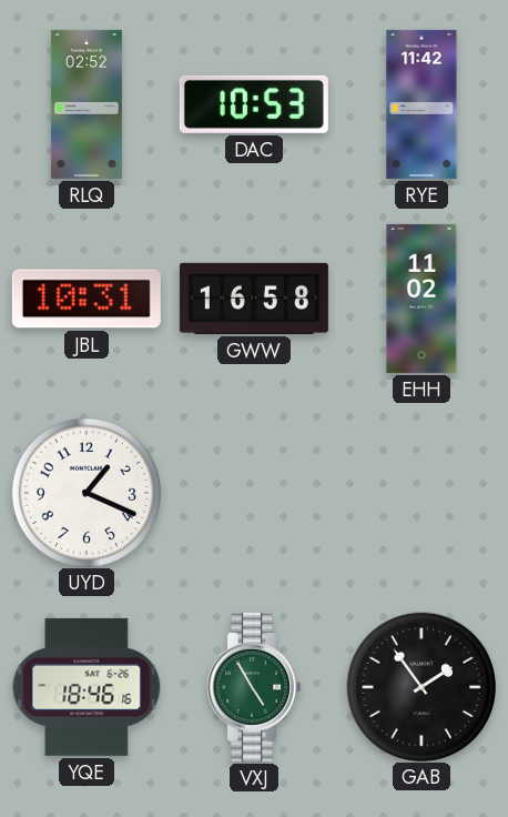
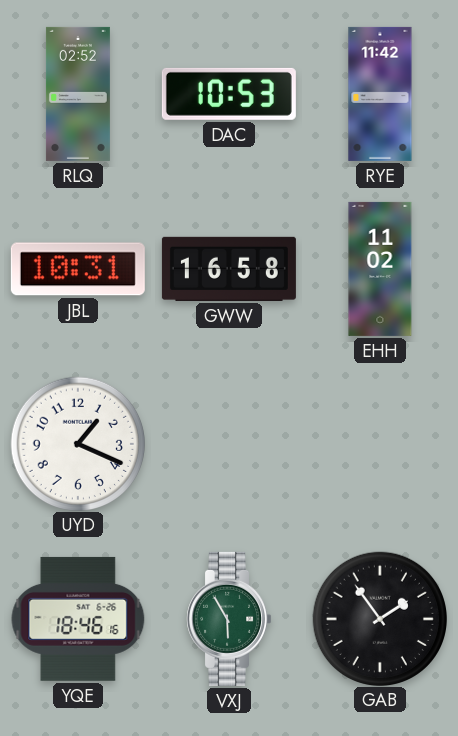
VXJ: 4:55 -> 5:55
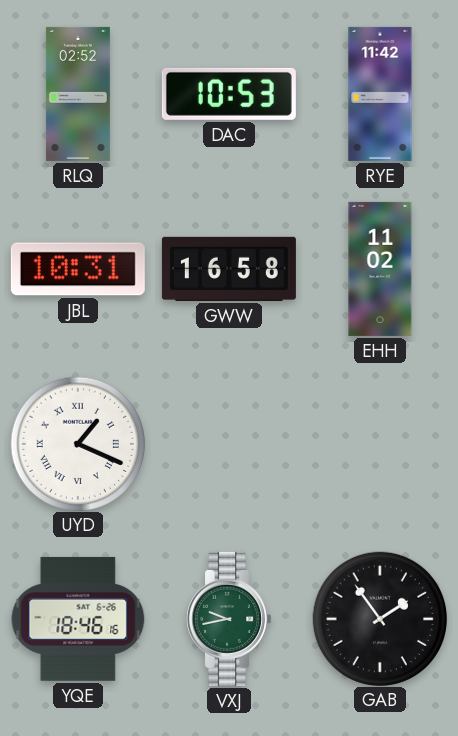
UYD numerals: Arabic -> Roman
VXJ: 5:55 -> 9:43
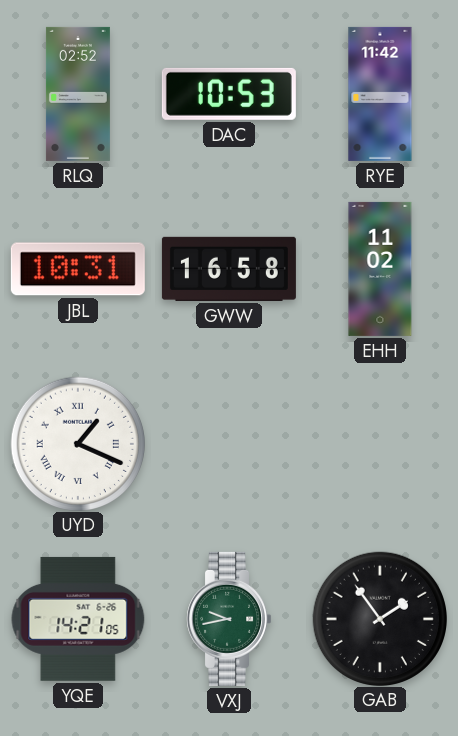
YQE: 18:46 -> 14:21
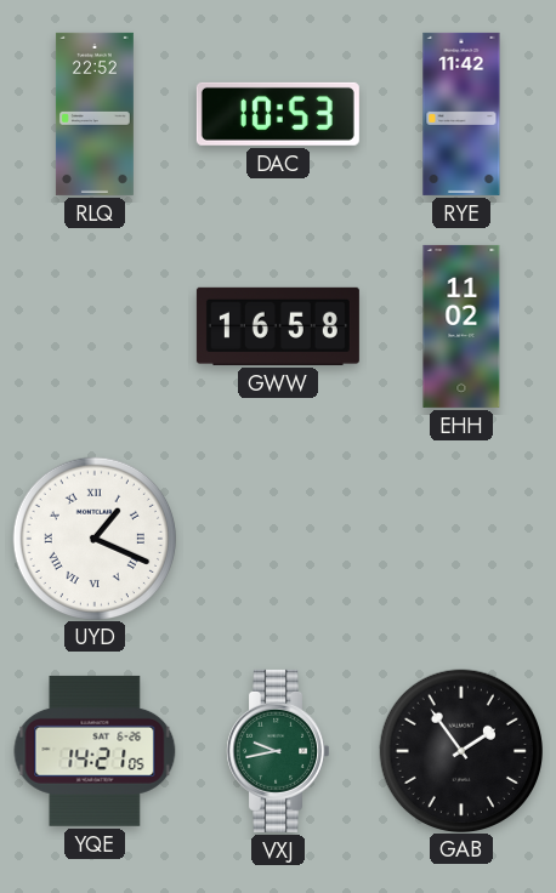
RLQ: 02:52 -> 22:52
JBL: 10:31 -> none
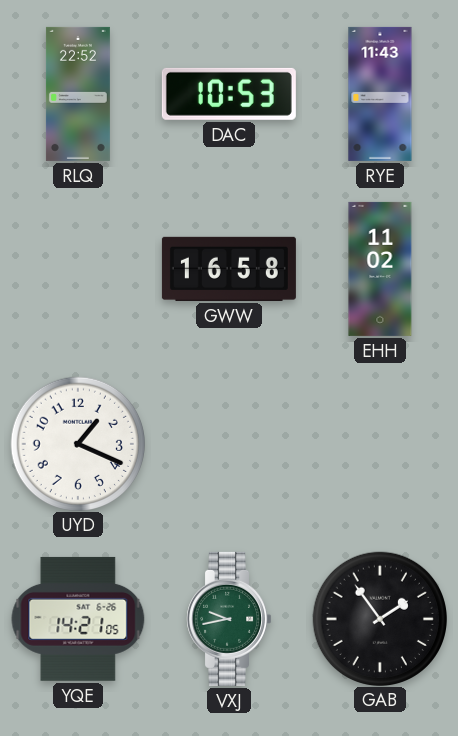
RYE: 11:42 -> 11:43
UYD numerals: Roman -> Arabic
